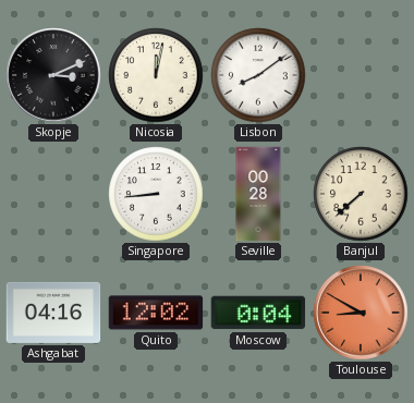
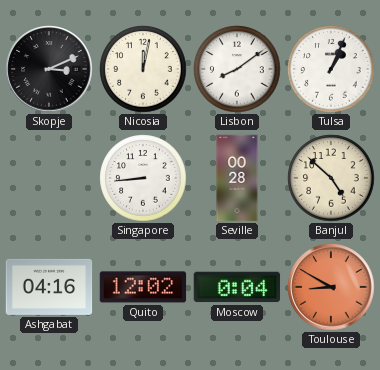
Tulsa: none -> 1:04
Banjul: 7:38 -> 4:52
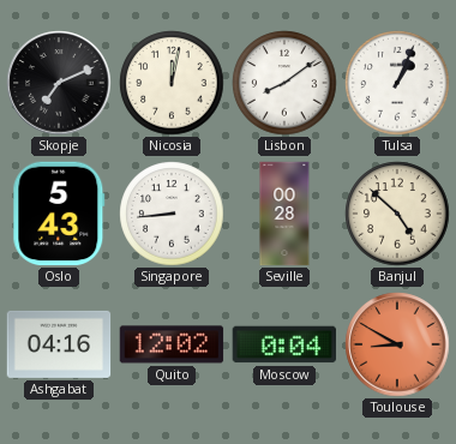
Skopje: 3:11 -> 7:11
Oslo: none -> 5:43
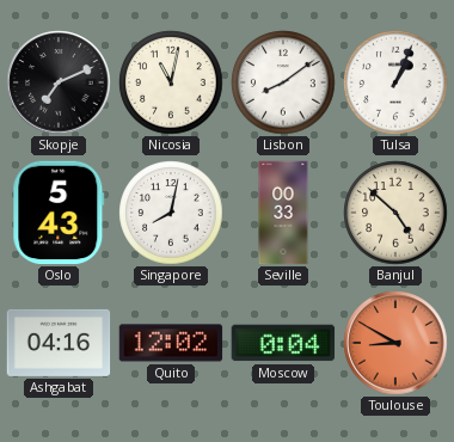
Nicosia: 12:02 -> 11:02
Singapore: 8:44 -> 8:02
Seville: 00:28 -> 00:33
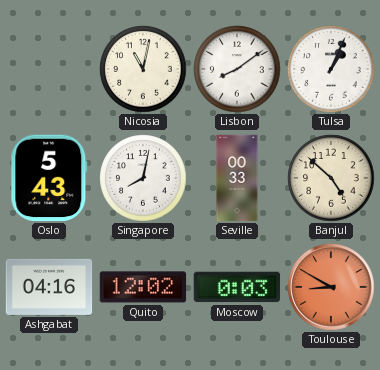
Skopje: 7:11 -> none
Moscow: 0:04 -> 0:03
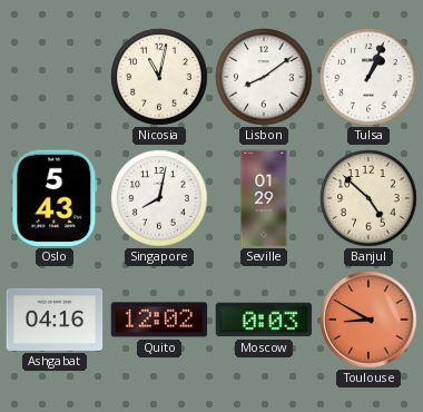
Seville: 00:33 -> 01:29
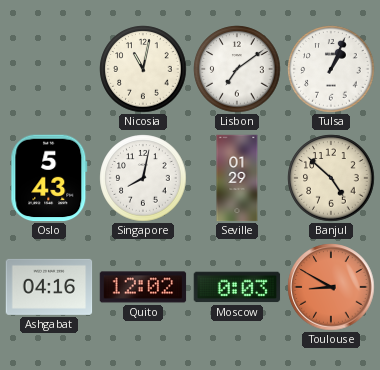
Lisbon: 8:09 -> 7:09
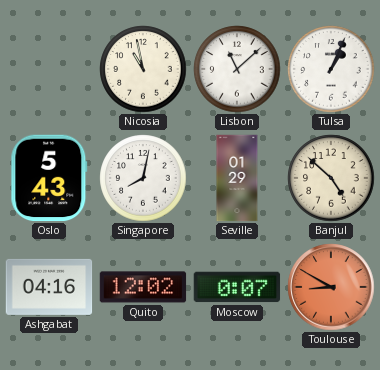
Nicosia: 11:02 -> 10:58
Lisbon: 7:09 -> 11:08
Moscow: 0:03 -> 0:07
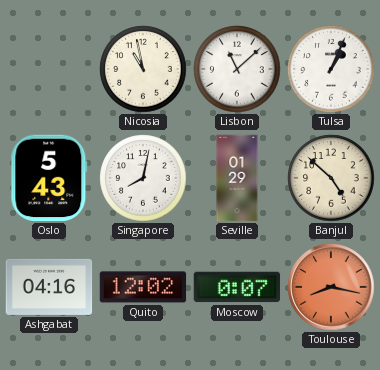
Toulouse: 8:50 -> 8:17
